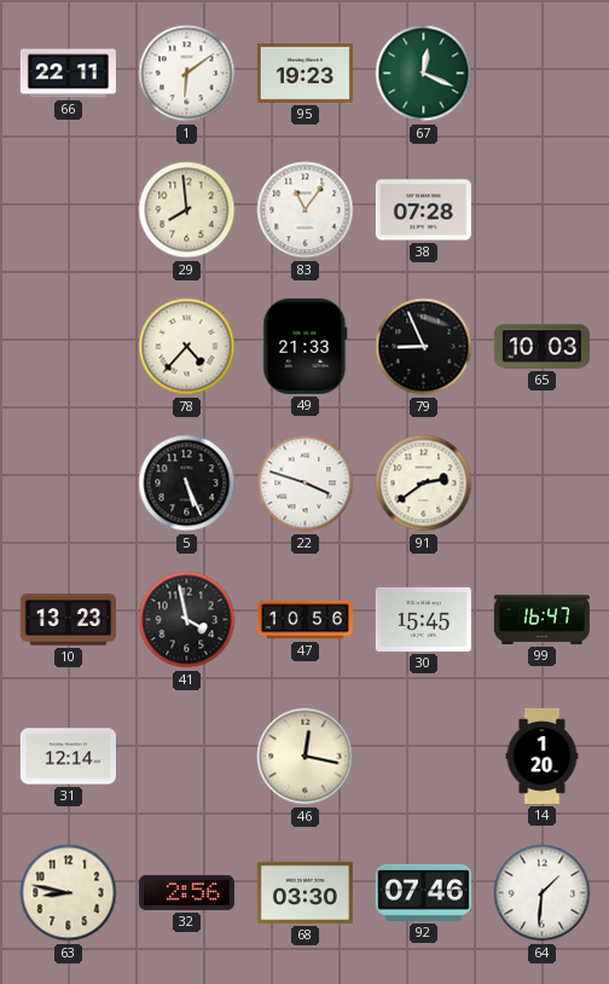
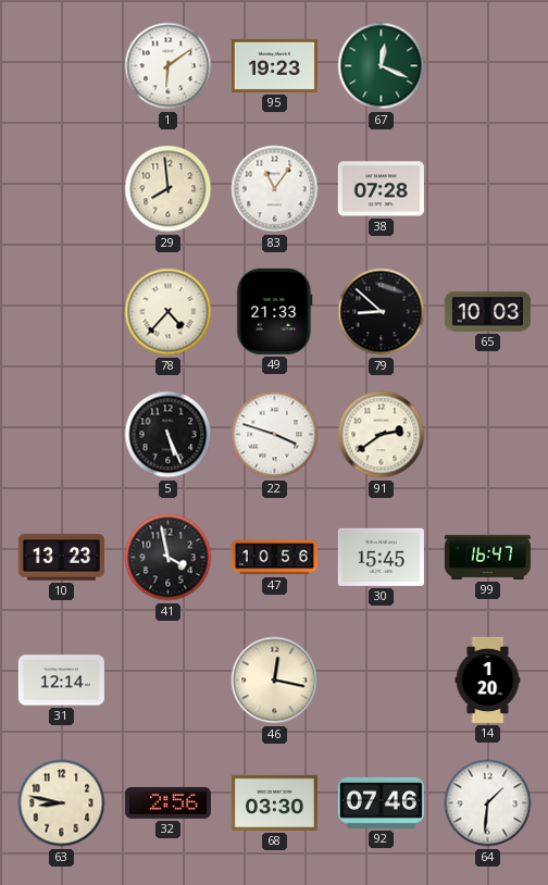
66: 22:11 -> none
79: 8:56 -> 8:52
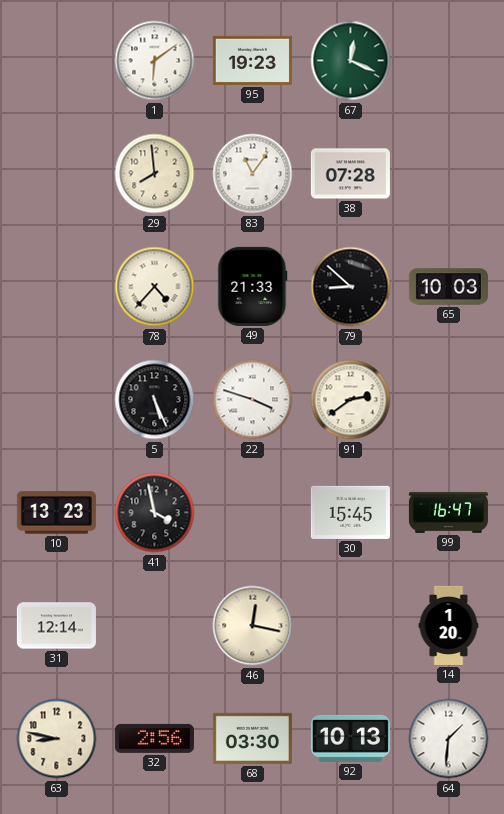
47: 10:56 -> none
92: 07:46 -> 10:13
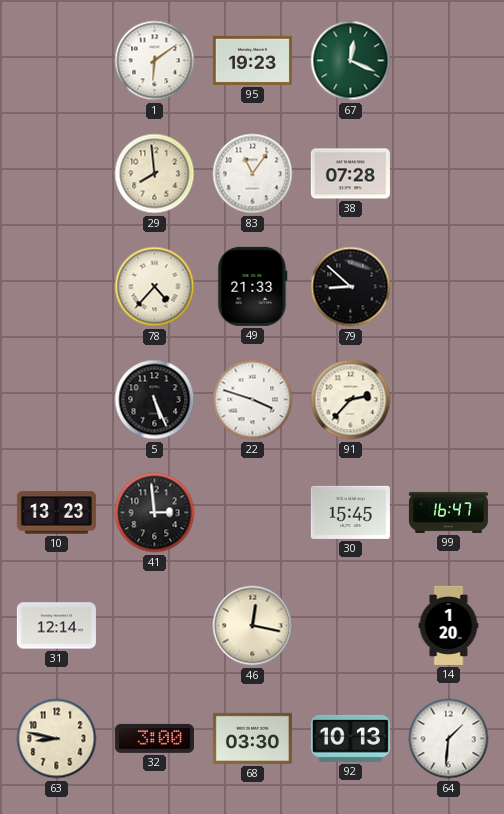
65: 10:03 -> none
91: 2:39 -> 2:37
41: 3:58 -> 2:59
32: 2:56 -> 3:00
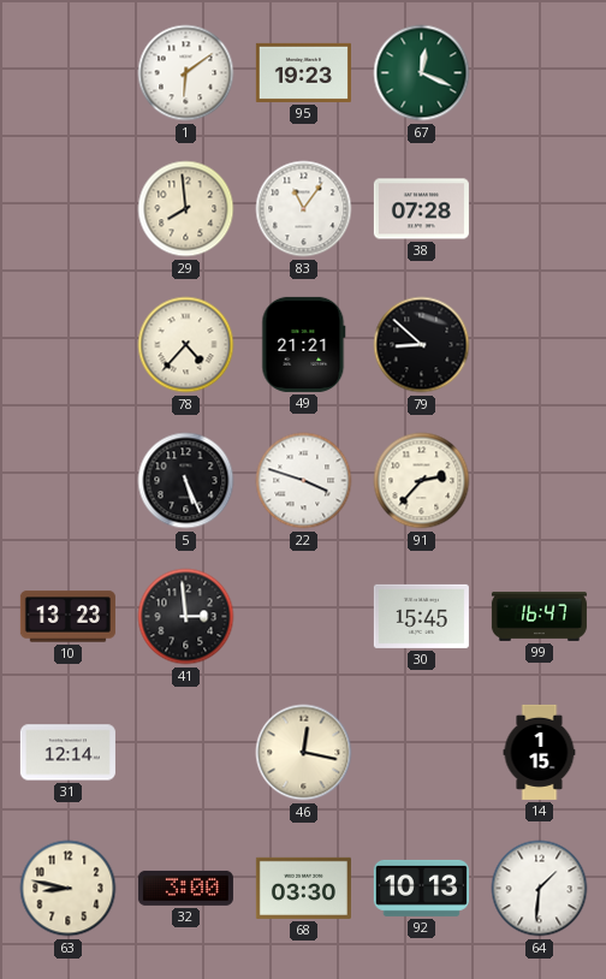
49: 21:33 -> 21:21
14: 1:20 -> 1:15
